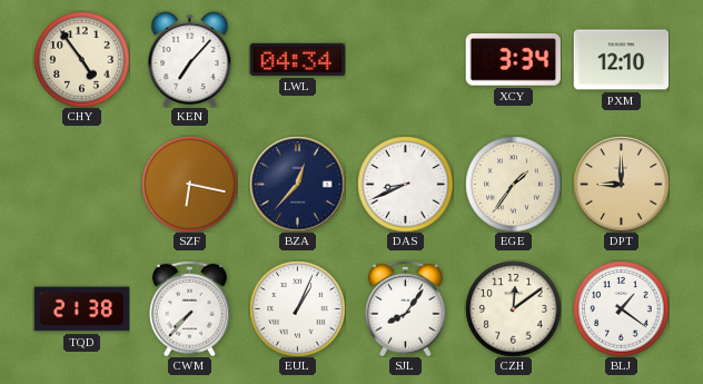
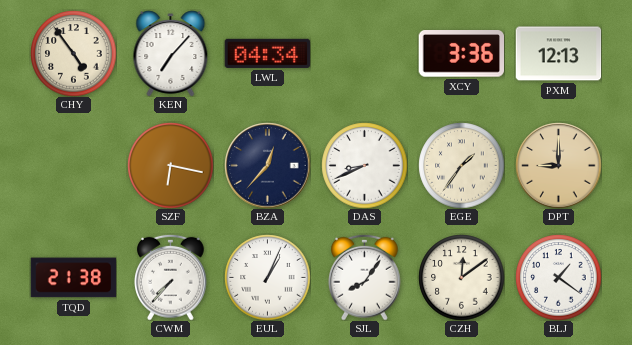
XCY: 3:34 -> 3:36
PXM: 12:10 -> 12:13
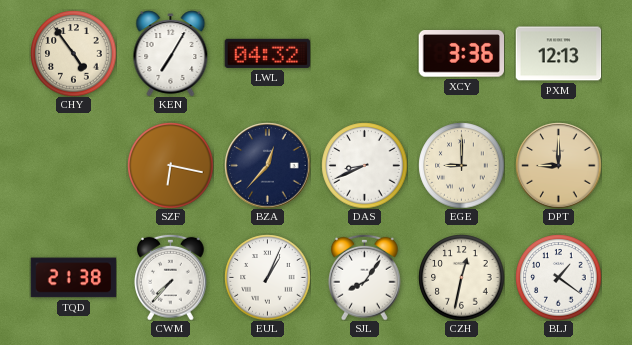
KEN: 7:07 -> 7:05
LWL: 04:34 -> 04:32
EGE: 1:36 -> 9:00
CZH: 12:09 -> 12:32
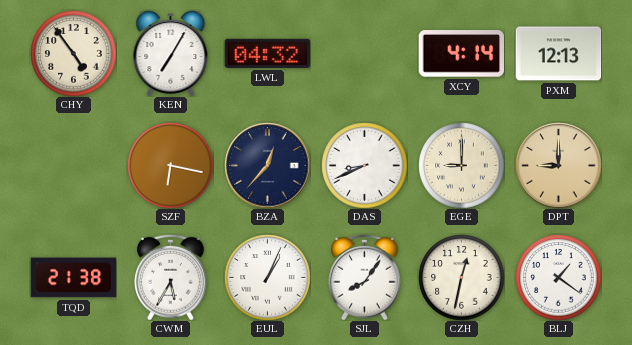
XCY: 3:36 -> 4:14
CWM: 7:37 -> 5:35
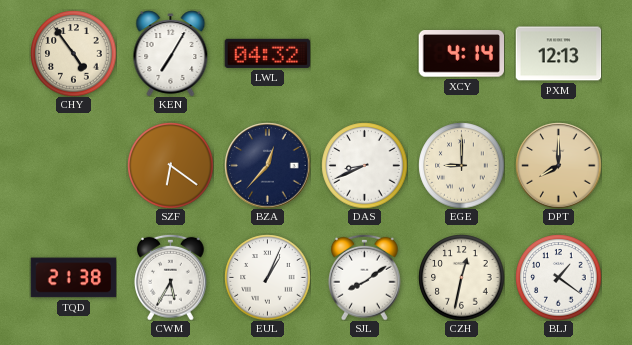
SZF: 6:17 -> 6:21
DPT: 9:00 -> 8:00
SJL: 8:06 -> 8:09
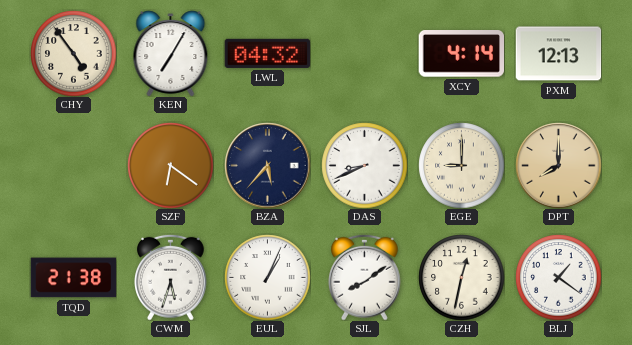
BZA: 12:37 -> 5:37
CWM: 5:35 -> 5:33
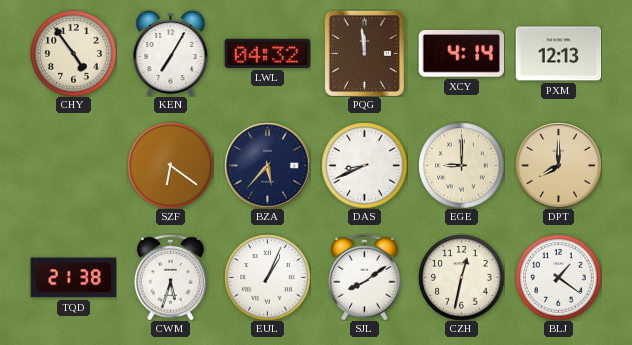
PQG: none -> 11:59
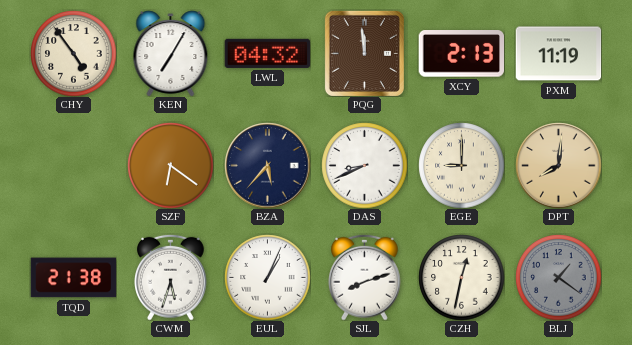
XCY: 4:14 -> 2:13
PXM: 12:13 -> 11:19
DPT: 8:00 -> 8:01
SJL: 8:09 -> 8:12
BLJ dial: white -> grey
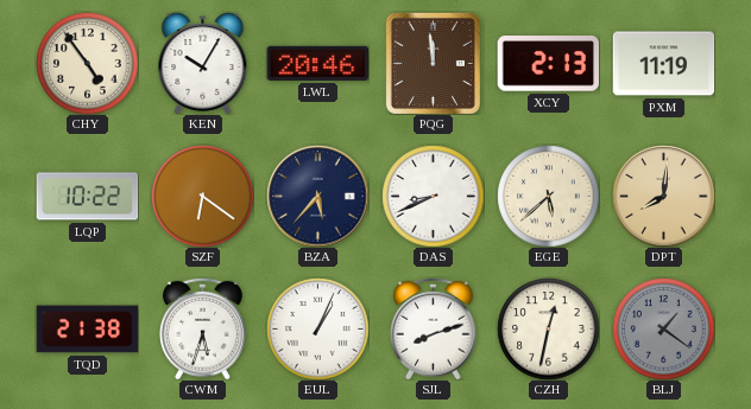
KEN: 7:05 -> 10:05
LWL: 04:32 -> 20:46
LQP: none -> 10:22
EGE: 9:00 -> 5:38
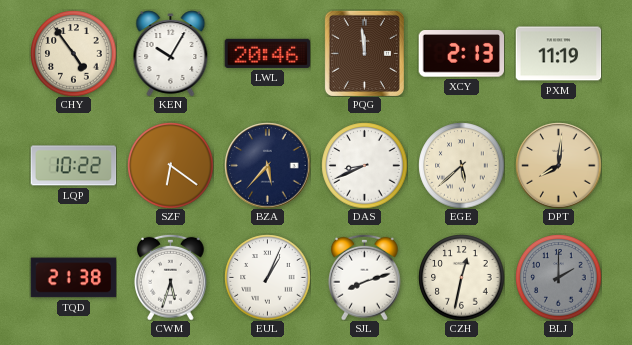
BLJ: 1:21 -> 2:00
